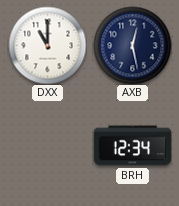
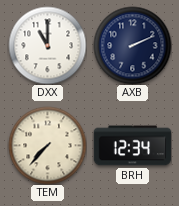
AXB: 12:28 -> 2:11
TEM: none -> 7:37
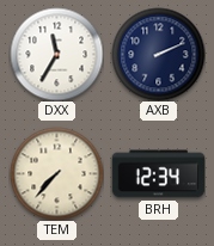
DXX: 11:00 -> 11:35
